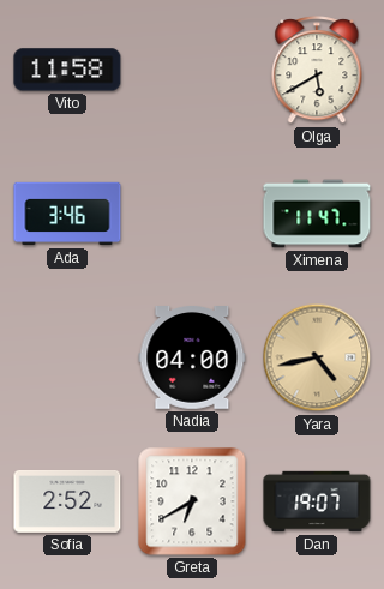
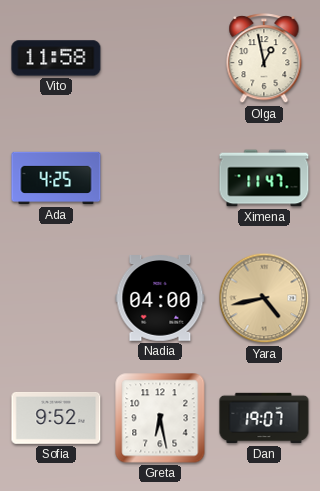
Olga: 5:40 -> 12:58
Ada: 3:46 -> 4:25
Sofia: 2:52 -> 9:52
Greta: 6:40 -> 6:28
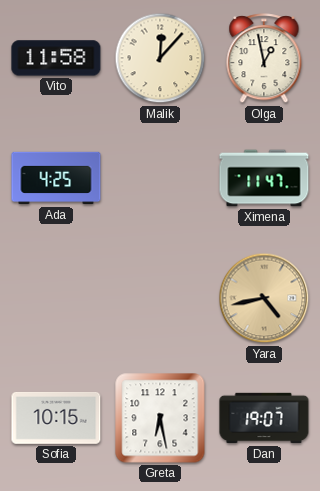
Malik: none -> 12:07
Nadia: 04:00 -> none
Sofia: 9:52 -> 10:15
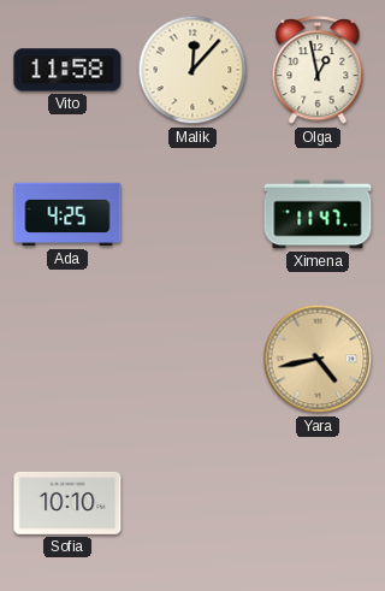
Sofia: 10:15 -> 10:10
Greta: 6:28 -> none
Dan: 19:07 -> none
